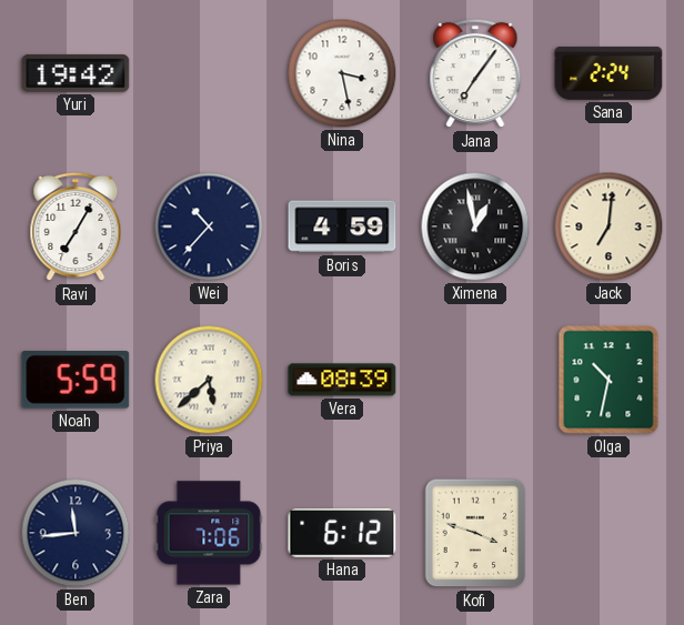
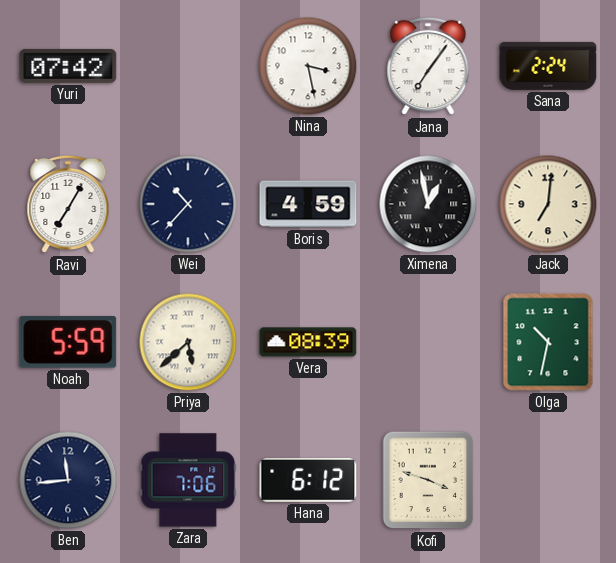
Yuri: 19:42 -> 07:42
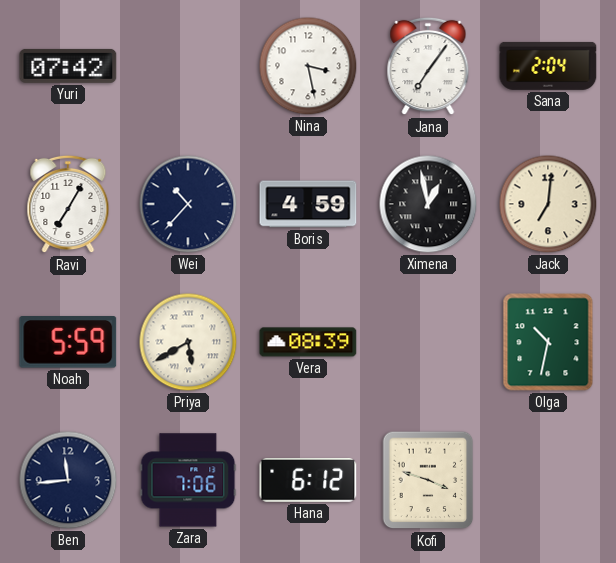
Sana: 2:24 -> 2:04
Priya: 5:38 -> 5:40
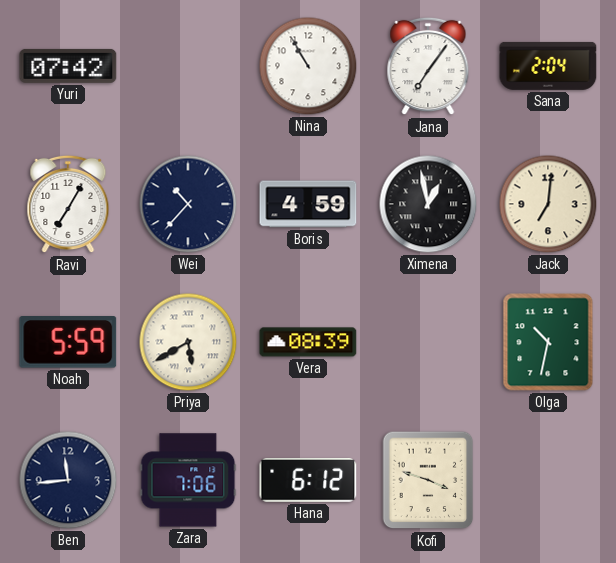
Nina: 3:28 -> 10:55
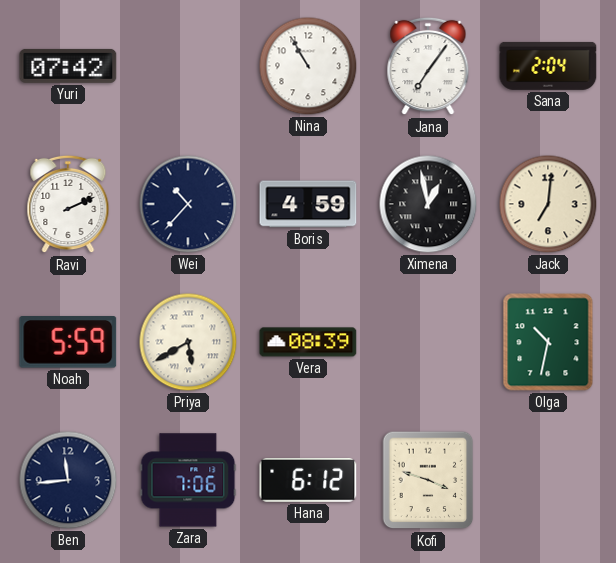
Ravi: 7:05 -> 2:11
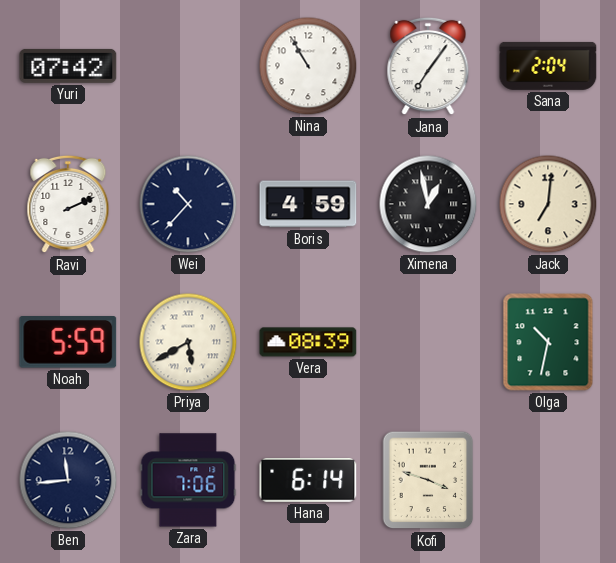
Hana: 6:12 -> 6:14
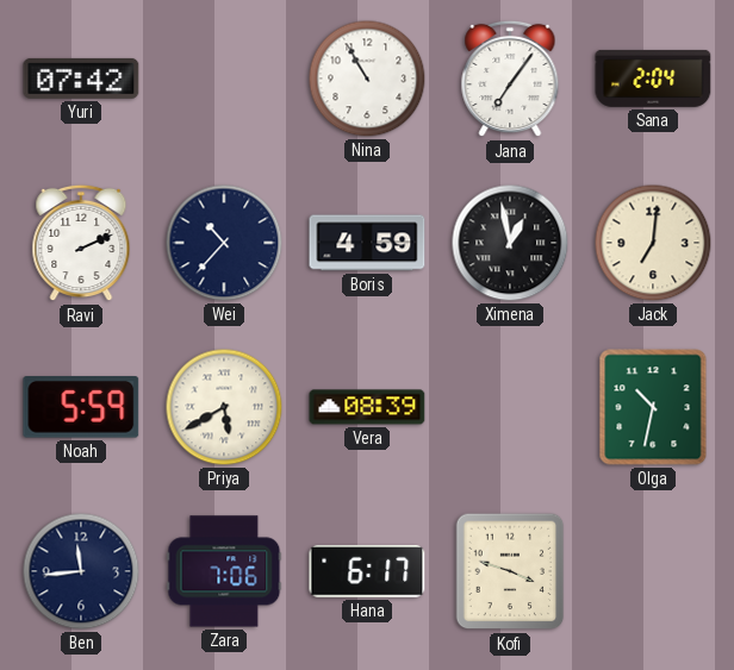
Hana: 6:14 -> 6:17
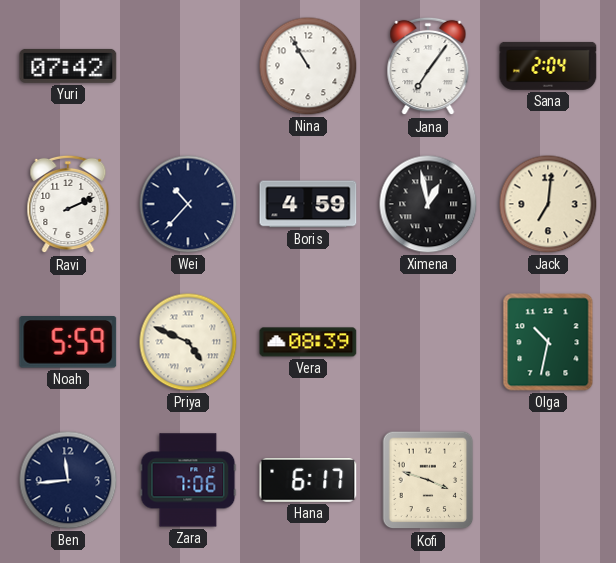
Priya: 5:40 -> 4:49
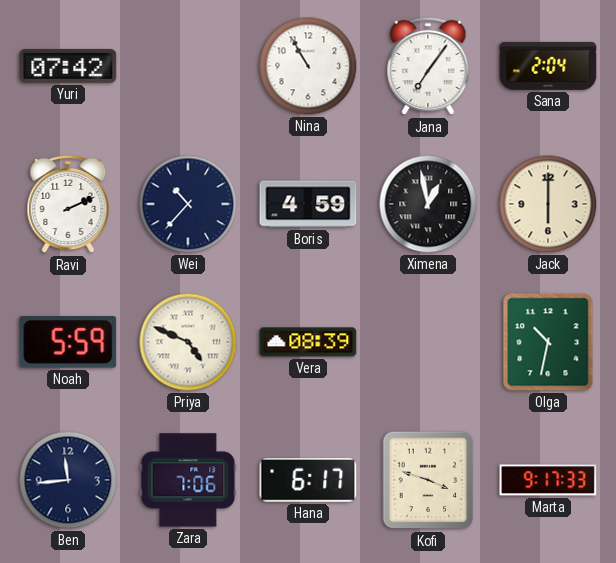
Jack: 7:01 -> 6:00
Marta: none -> 9:17
